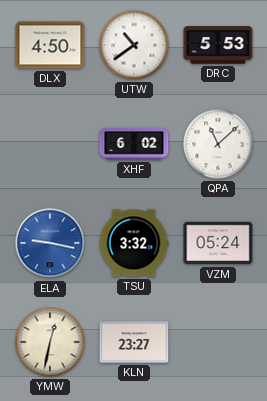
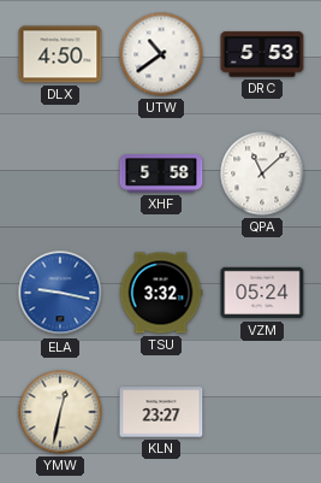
XHF: 6:02 -> 5:58
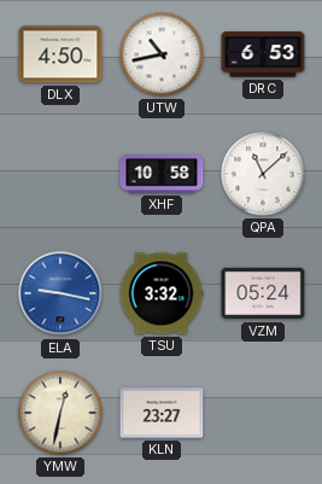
UTW: 10:39 -> 10:43
DRC: 5:53 -> 6:53
XHF: 5:58 -> 10:58
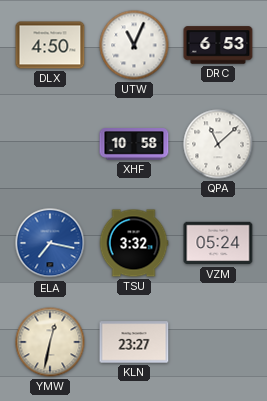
UTW: 10:43 -> 11:04
ELA: 9:17 -> 7:17
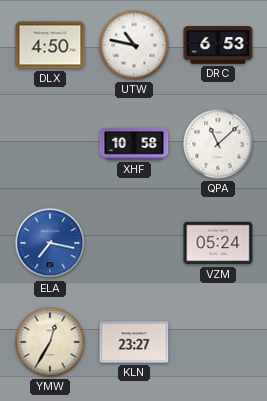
UTW: 11:04 -> 10:47
TSU: 3:32 -> none
YMW: 12:32 -> 12:35
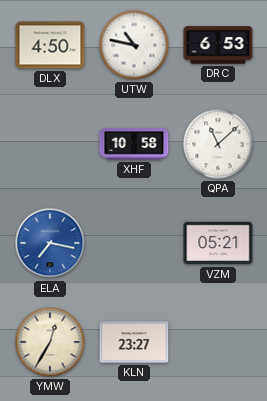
VZM: 05:24 -> 05:21
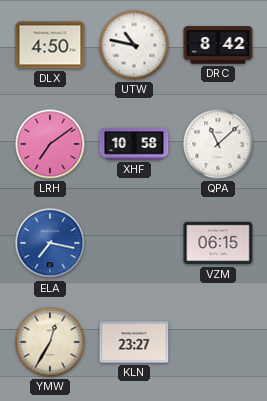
DRC: 6:53 -> 8:42
LRH: none -> 7:09
VZM: 05:21 -> 06:15
